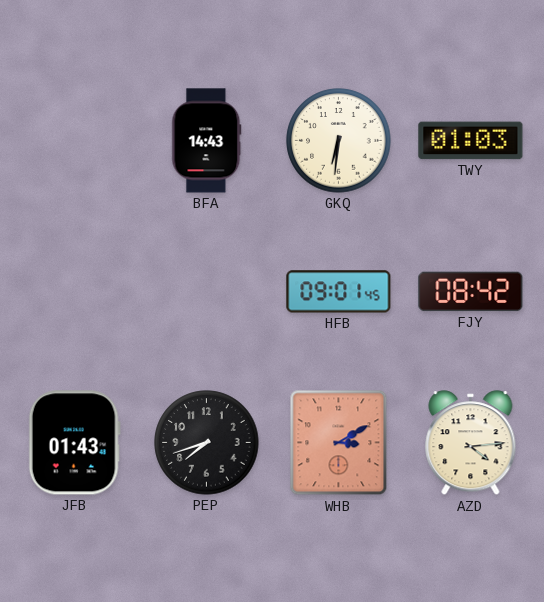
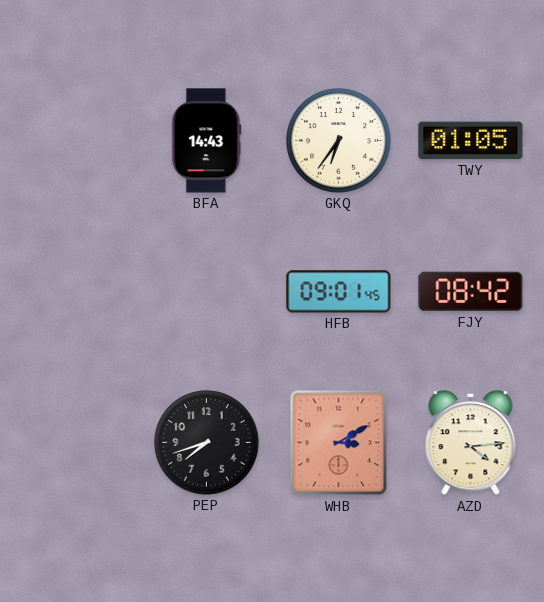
GKQ: 6:31 -> 6:36
TWY: 01:03 -> 01:05
JFB: 01:43 -> none
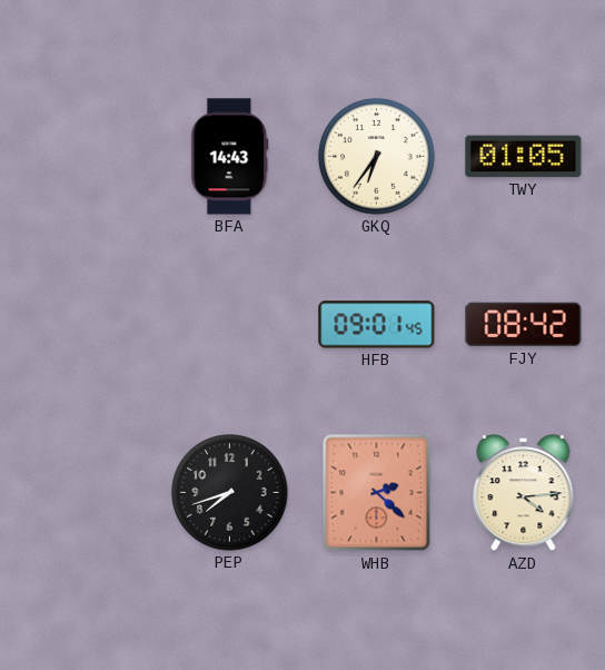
WHB: 3:10 -> 2:22
